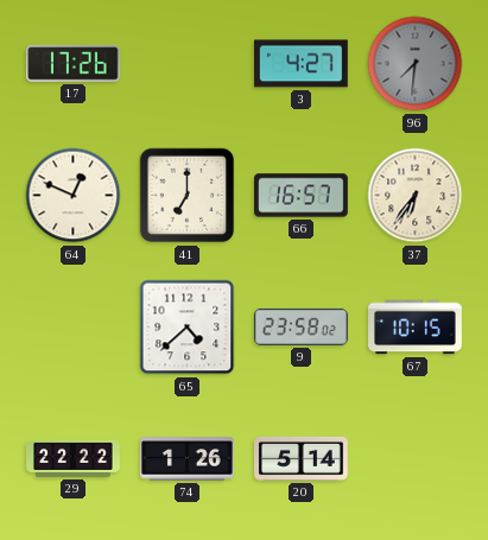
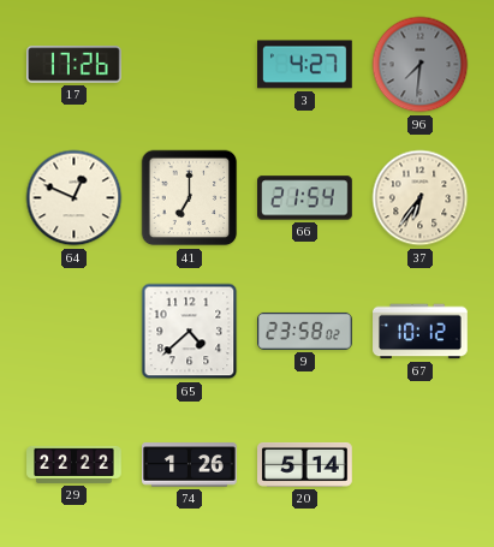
66: 16:57 -> 21:54
67: 10:15 -> 10:12
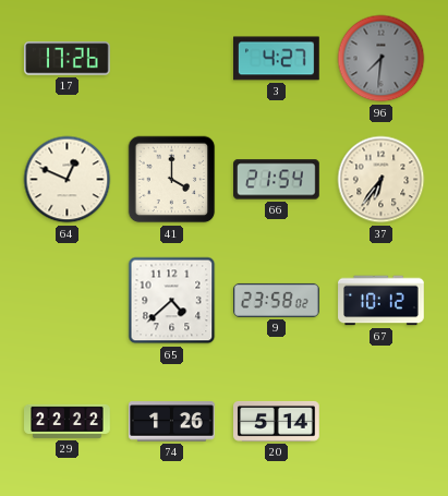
41: 7:00 -> 4:00
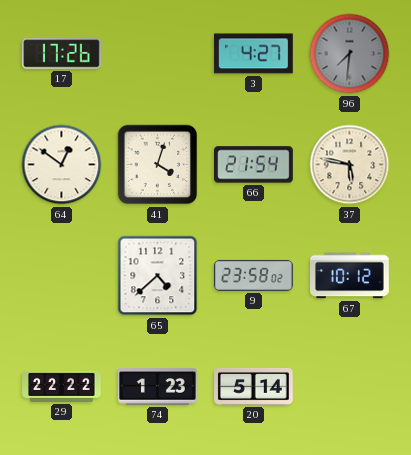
64: 12:49 -> 12:51
41: 4:00 -> 4:03
37: 6:36 -> 5:47
74: 1:26 -> 1:23
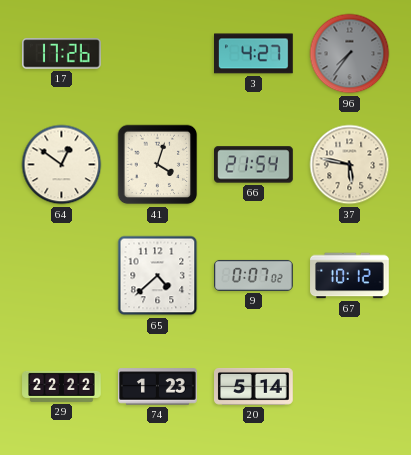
96: 7:31 -> 7:36
9: 23:58 -> 0:07
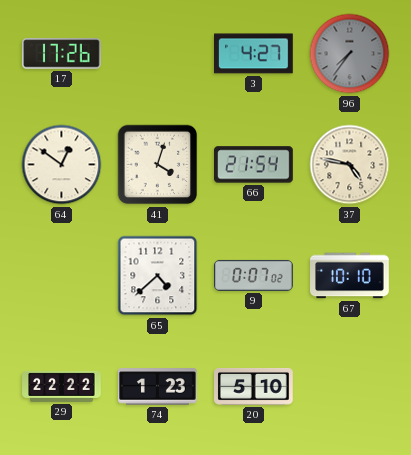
37: 5:47 -> 4:47
67: 10:12 -> 10:10
20: 5:14 -> 5:10
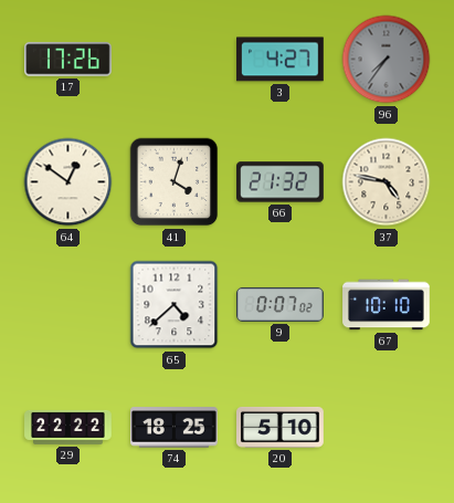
66: 21:54 -> 21:32
74: 1:23 -> 18:25
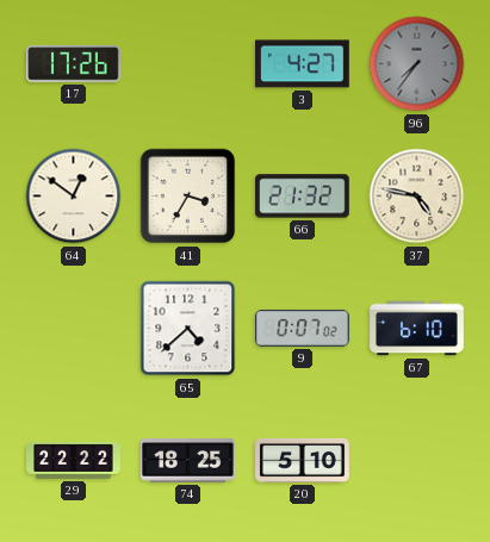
41: 4:03 -> 3:35
67: 10:10 -> 6:10
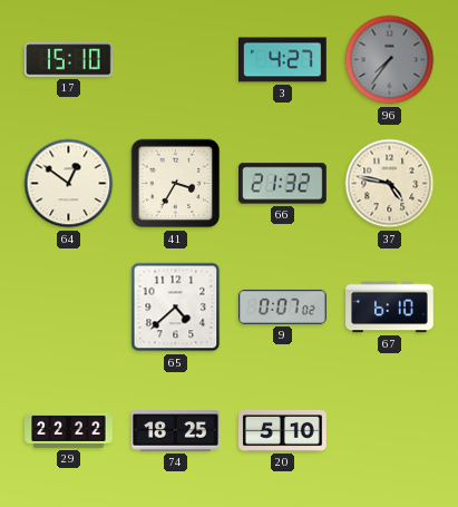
17: 17:26 -> 15:10
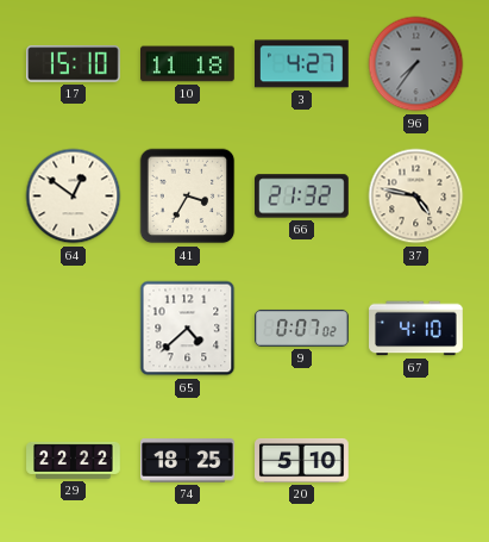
10: none -> 11:18
67: 6:10 -> 4:10
